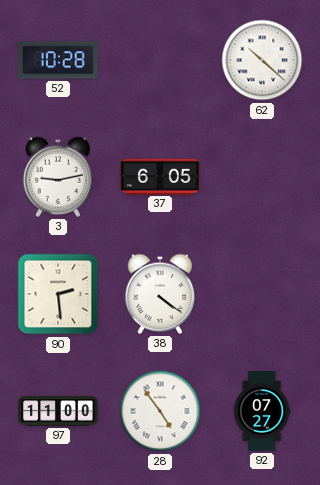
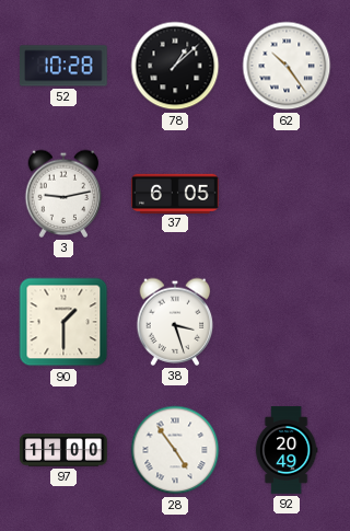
78: none -> 1:08
62: 10:22 -> 10:24
90: 2:29 -> 1:30
38: 4:21 -> 3:27
92: 07:27 -> 20:49
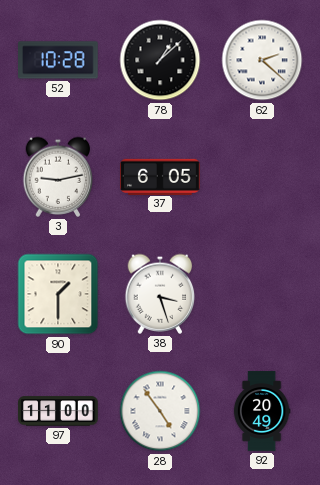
62: 10:24 -> 2:22
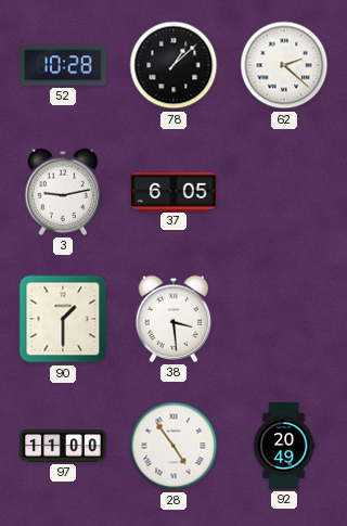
38: 3:27 -> 3:29
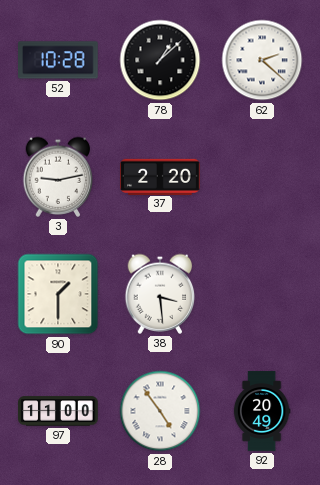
37: 6:05 -> 2:20
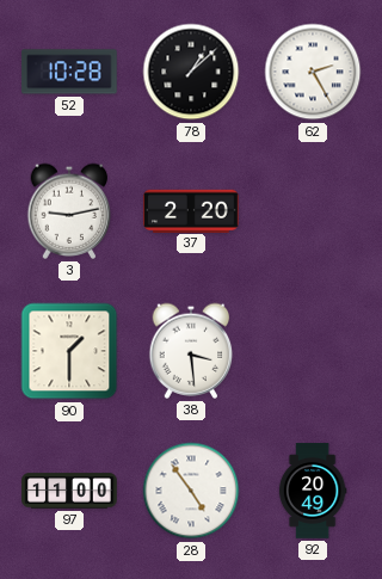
62: 2:22 -> 2:25
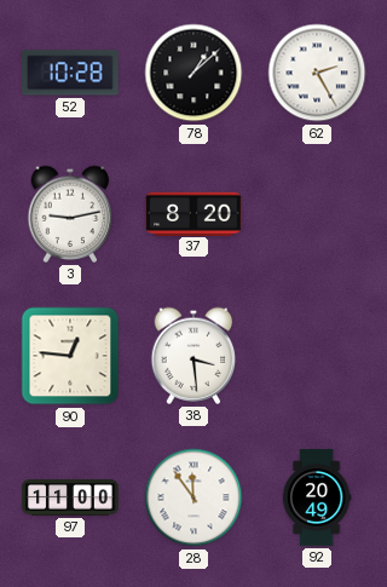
37: 2:20 -> 8:20
90: 1:30 -> 12:46
28: 4:54 -> 11:54
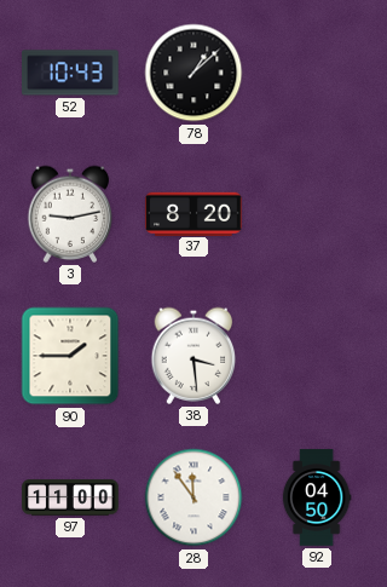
52: 10:28 -> 10:43
62: 2:25 -> none
90: 12:46 -> 1:45
92: 20:49 -> 04:50
